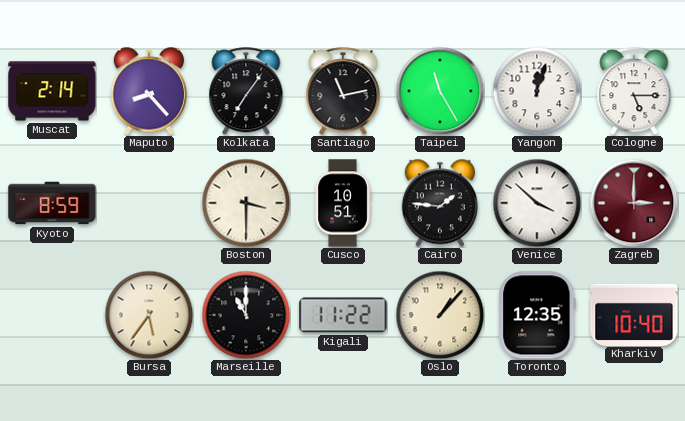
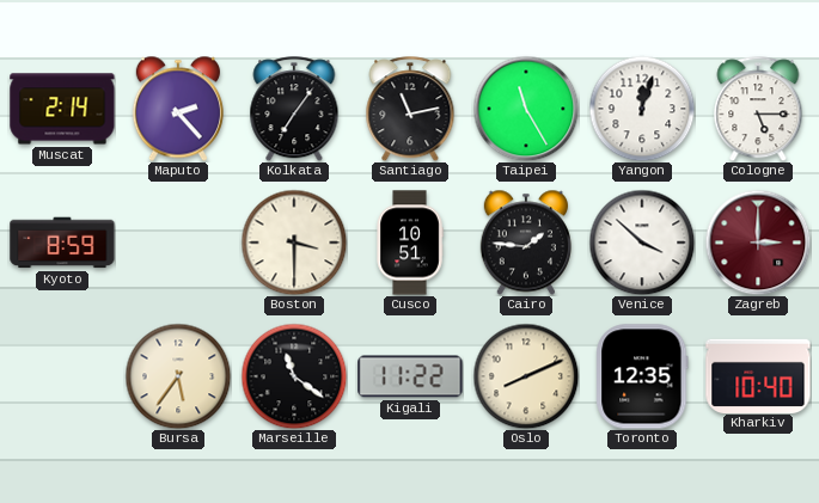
Maputo: 8:23 -> 2:23
Marseille: 11:00 -> 11:21
Oslo: 1:07 -> 8:11
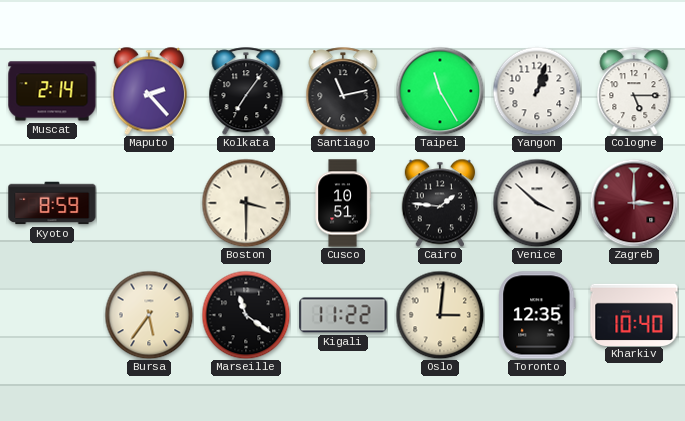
Yangon: 12:03 -> 1:03
Oslo: 8:11 -> 3:01
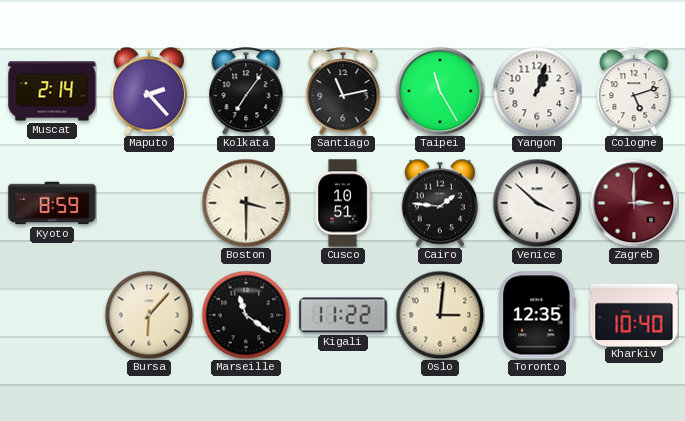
Cologne: 5:15 -> 5:12
Bursa: 5:36 -> 6:07
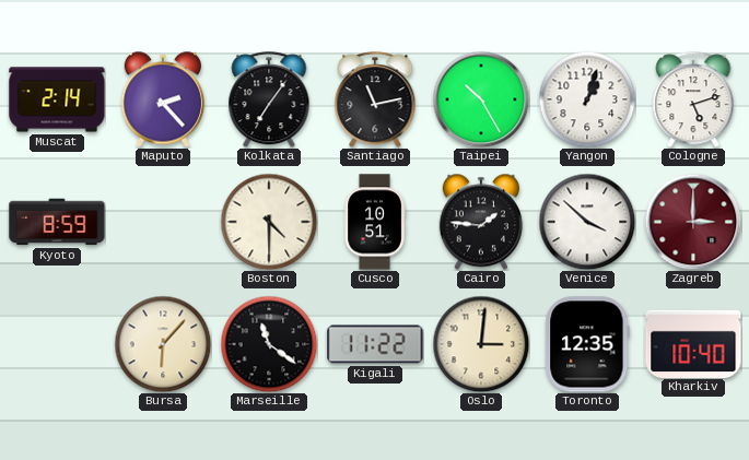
Taipei: 11:25 -> 10:25
Boston: 3:30 -> 4:30
